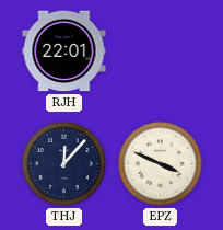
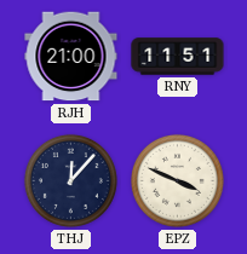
RJH: 22:01 -> 21:00
RNY: none -> 11:51
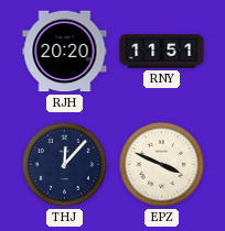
RJH: 21:00 -> 20:20
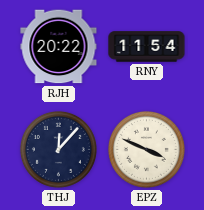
RJH: 20:20 -> 20:22
RNY: 11:51 -> 11:54
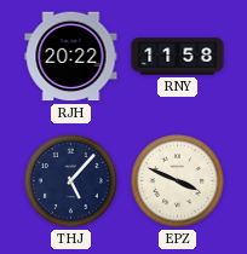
RNY: 11:54 -> 11:58
THJ: 12:07 -> 5:07
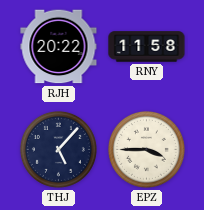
EPZ: 3:49 -> 3:45
